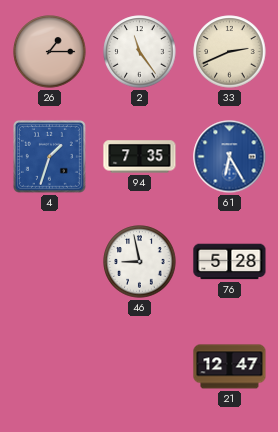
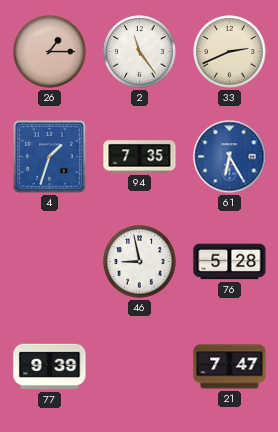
77: none -> 9:39
21: 12:47 -> 7:47
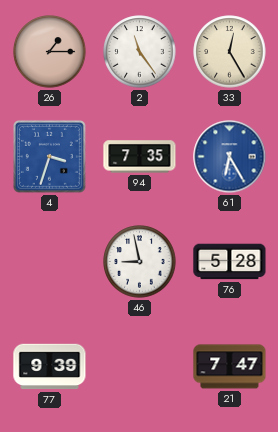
33: 2:41 -> 12:25
4: 1:33 -> 3:33
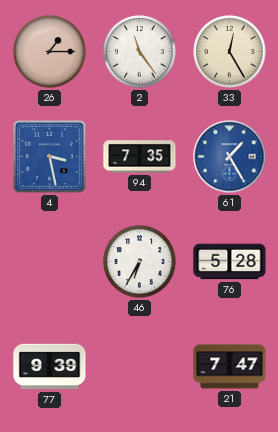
4: 3:33 -> 3:28
61: 6:25 -> 1:25
46: 8:58 -> 6:35
